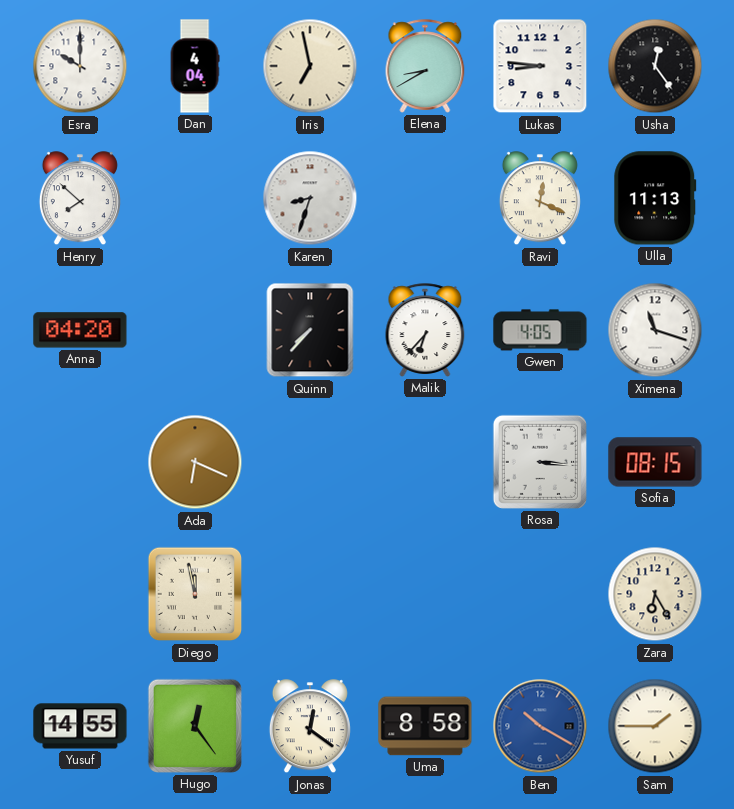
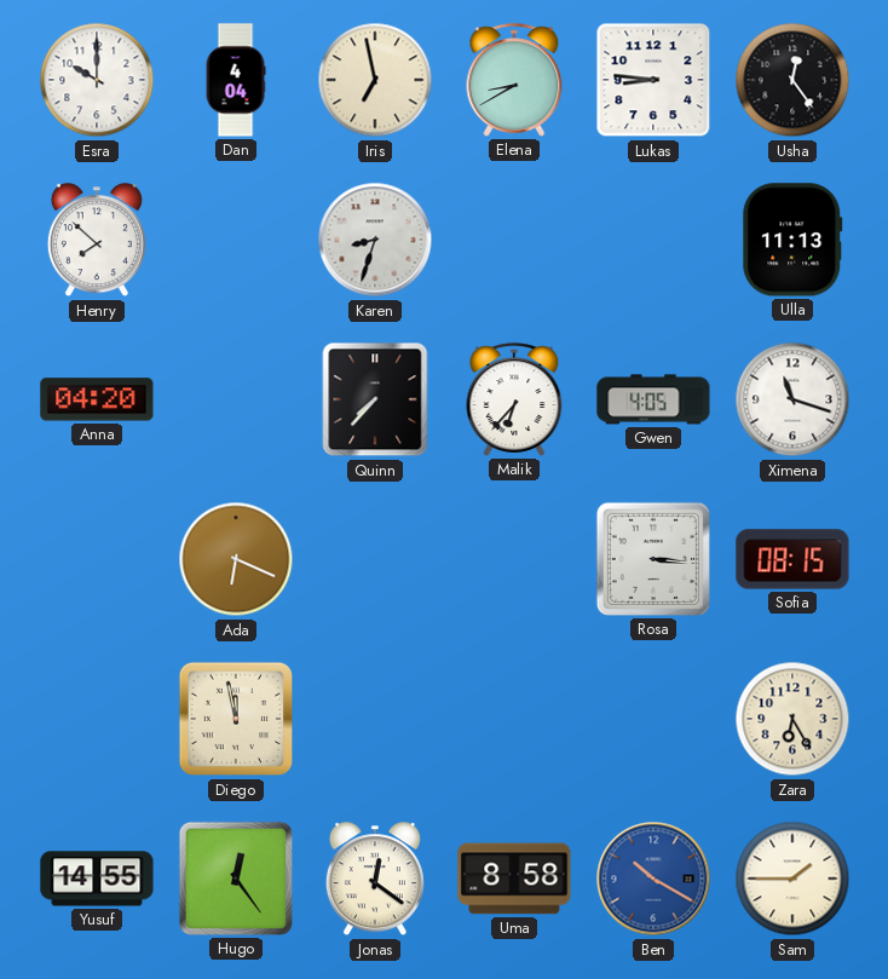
Ravi: 12:19 -> none
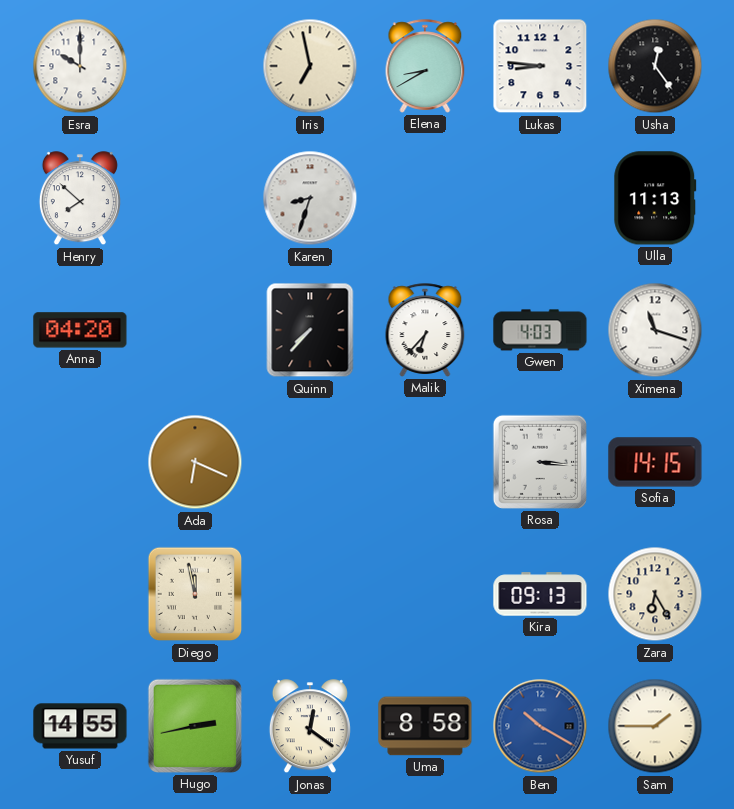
Dan: 4:04 -> none
Gwen: 4:05 -> 4:03
Sofia: 08:15 -> 14:15
Kira: none -> 09:13
Hugo: 12:24 -> 2:43
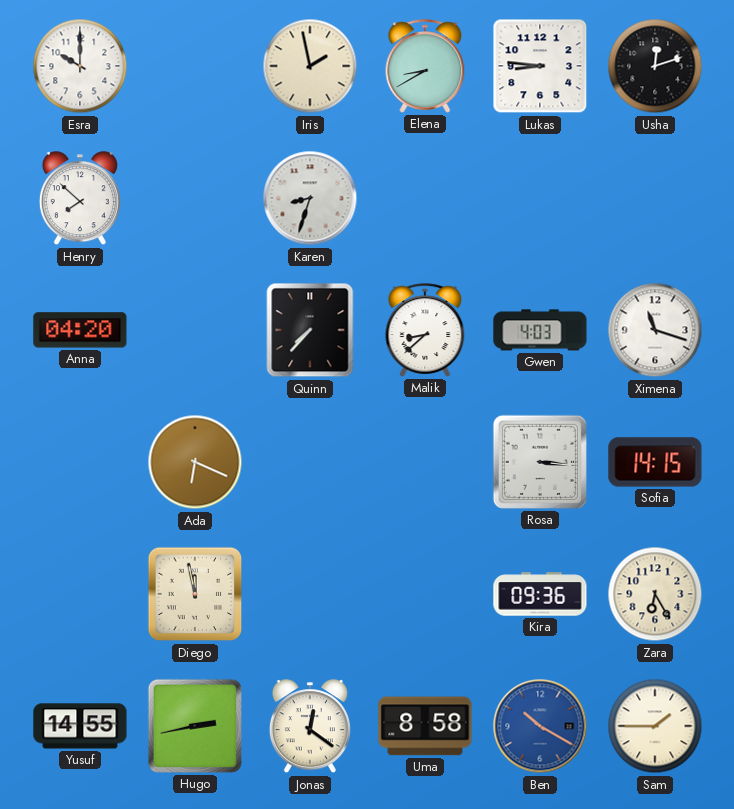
Iris: 6:58 -> 1:58
Usha: 12:24 -> 12:12
Ulla: 11:13 -> none
Malik: 6:37 -> 8:38
Kira: 09:13 -> 09:36
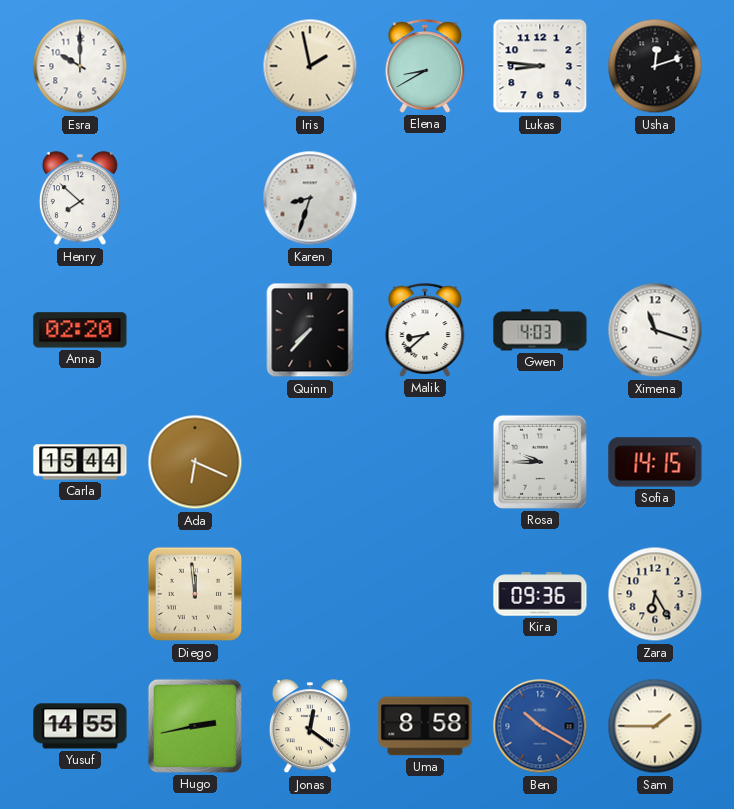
Anna: 04:20 -> 02:20
Carla: none -> 15:44
Rosa: 3:16 -> 9:45
Diego: 11:58 -> 11:59
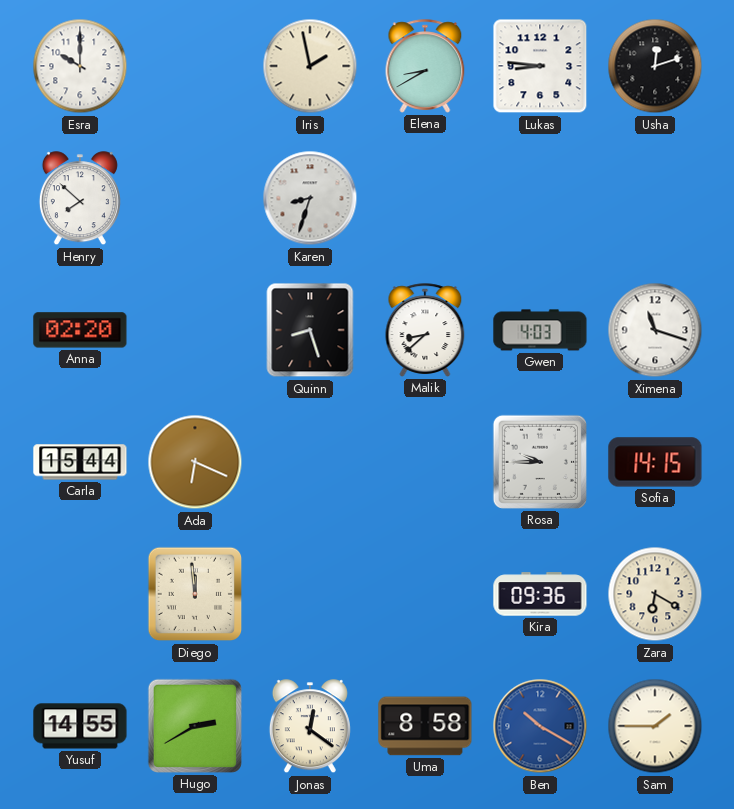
Quinn: 7:37 -> 8:27
Zara: 6:25 -> 6:20
Hugo: 2:43 -> 2:40
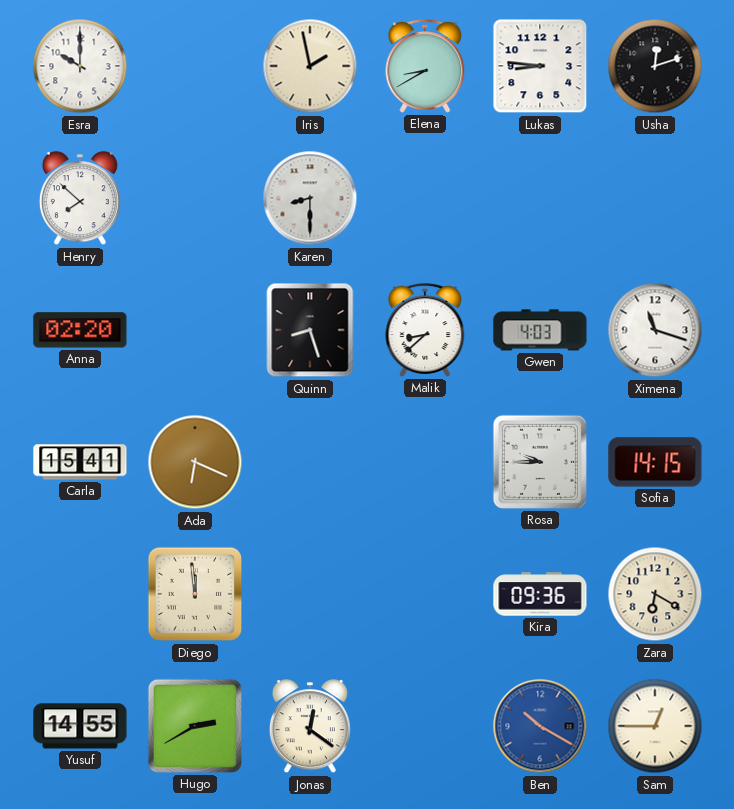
Karen: 8:33 -> 8:30
Carla: 15:44 -> 15:41
Uma: 8:58 -> none
Sam: 1:45 -> 12:45
